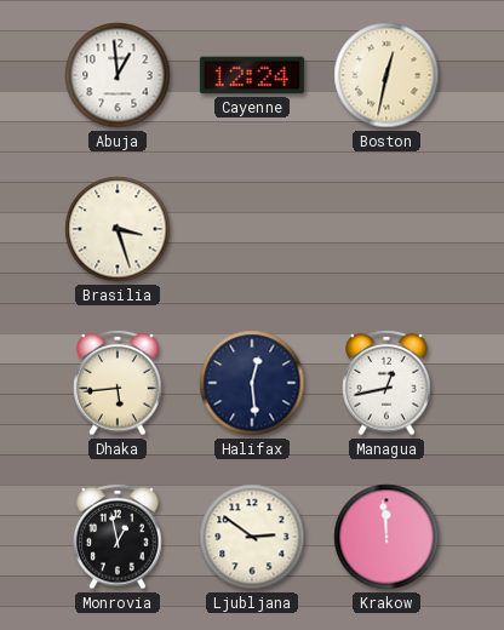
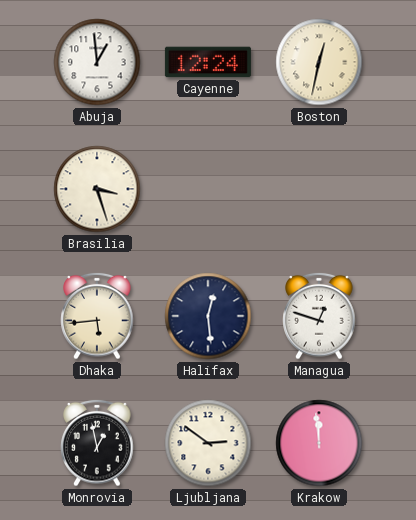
Managua: 12:43 -> 12:48
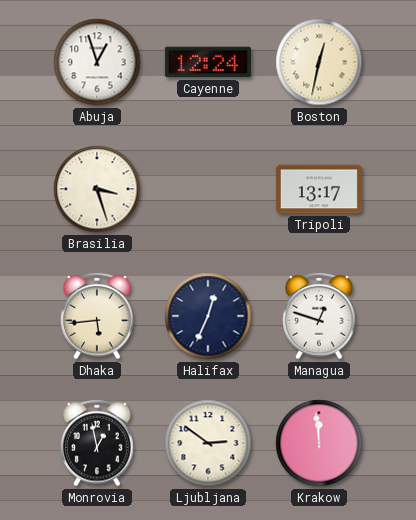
Abuja: 12:59 -> 12:57
Tripoli: none -> 13:17
Halifax: 12:29 -> 12:34
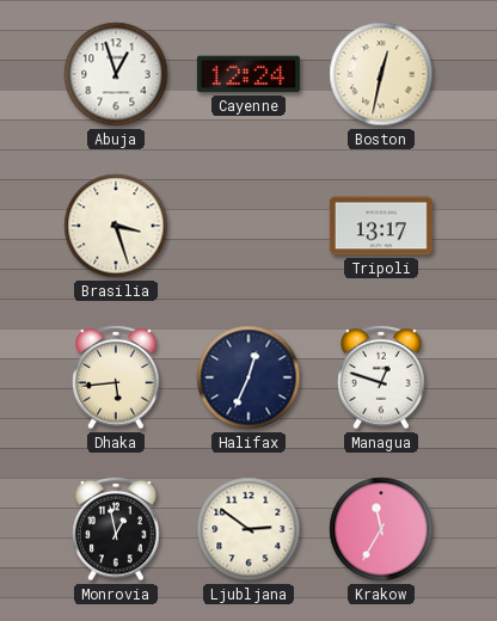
Krakow: 11:59 -> 11:35
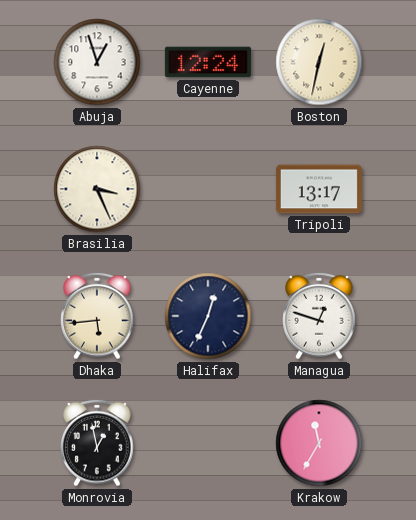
Brasilia: 3:27 -> 3:26
Ljubljana: 2:51 -> none
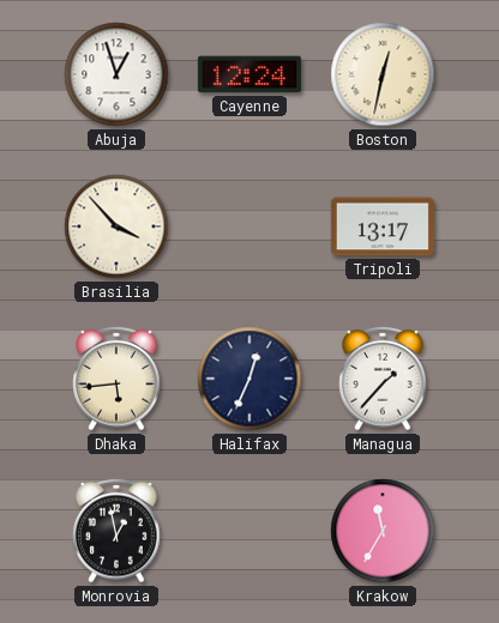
Brasilia: 3:26 -> 3:53
Managua: 12:48 -> 1:37
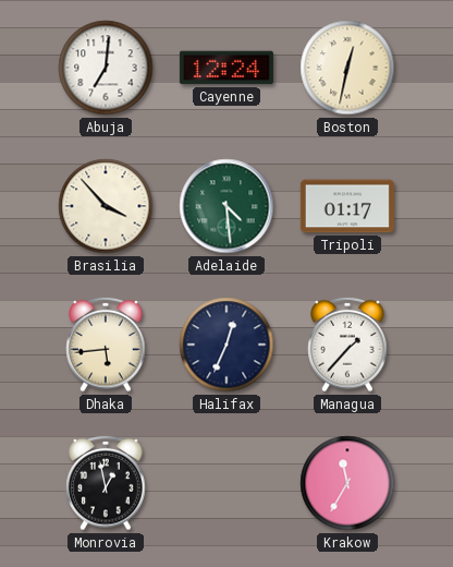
Abuja: 12:57 -> 7:01
Adelaide: none -> 4:29
Tripoli: 13:17 -> 01:17
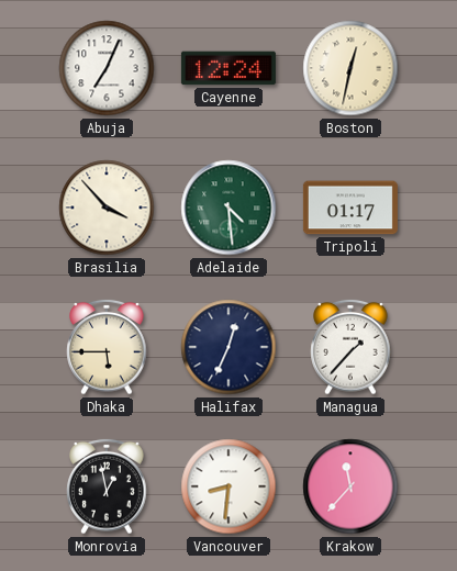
Abuja: 7:01 -> 7:04
Dhaka: 5:44 -> 5:45
Vancouver: none -> 8:31
Krakow: 11:35 -> 11:37
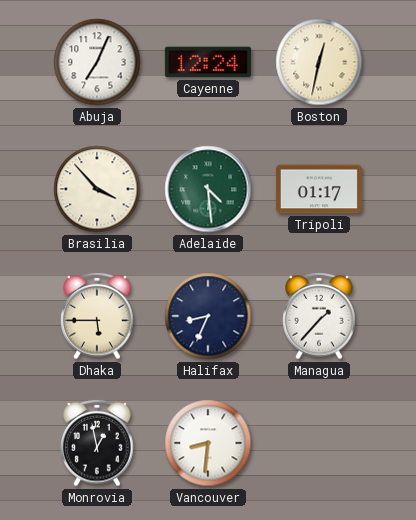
Halifax: 12:34 -> 8:34
Krakow: 11:37 -> none
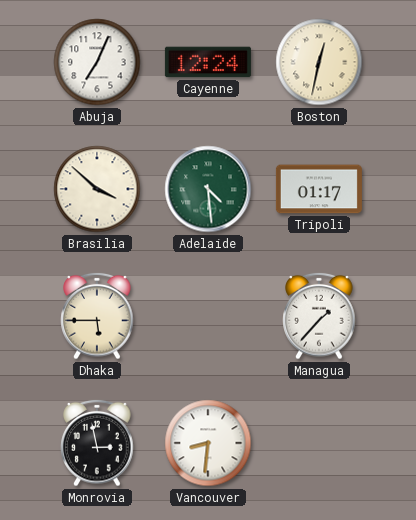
Brasilia: 3:53 -> 3:52
Halifax: 8:34 -> none
Monrovia: 12:58 -> 2:58
